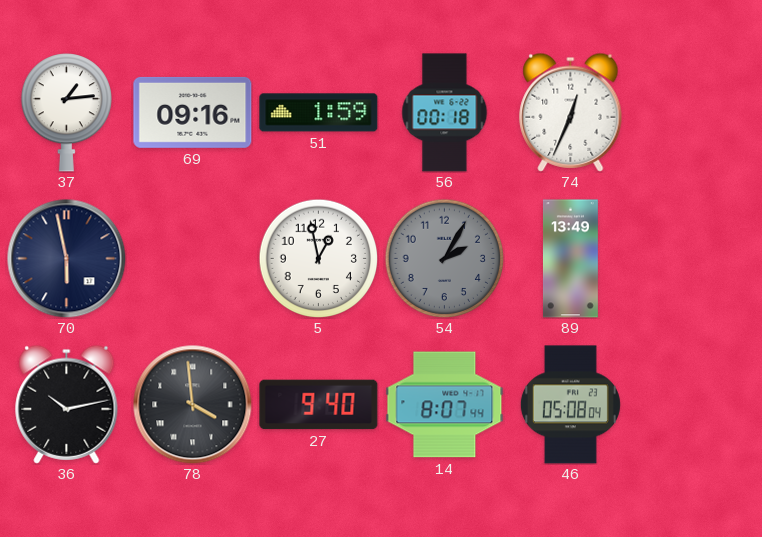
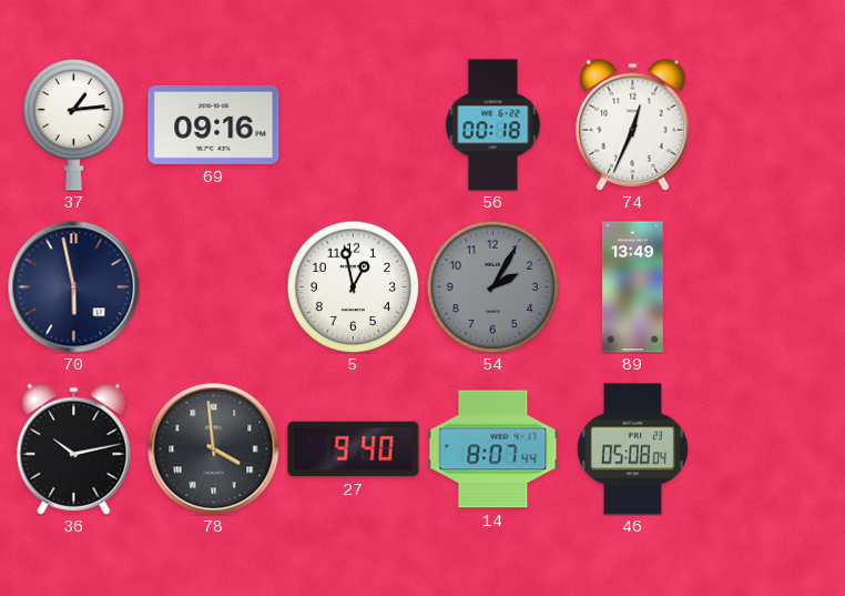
51: 1:59 -> none
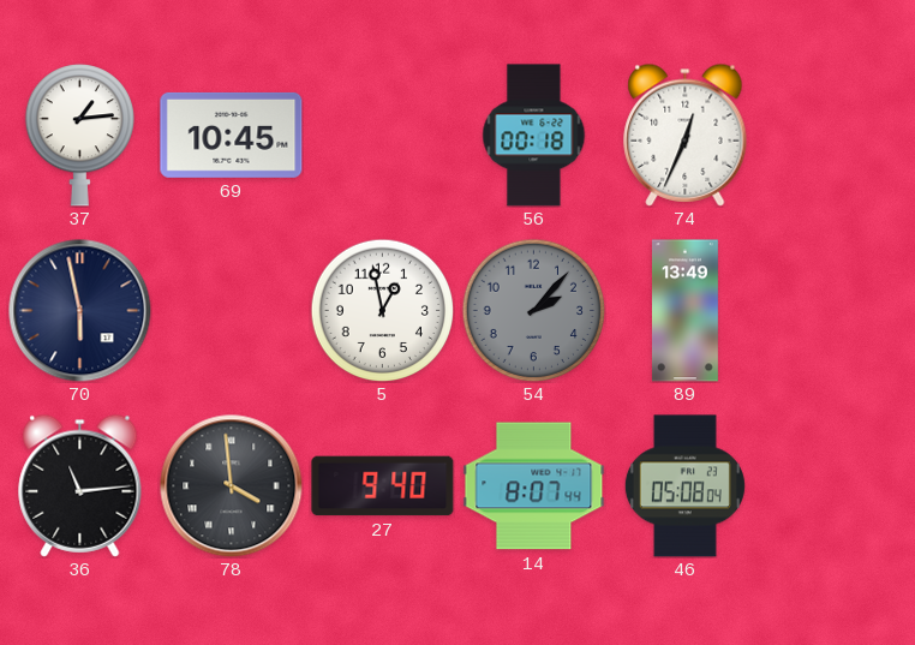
69: 09:16 -> 10:45
54: 2:05 -> 2:07
36: 10:13 -> 11:14
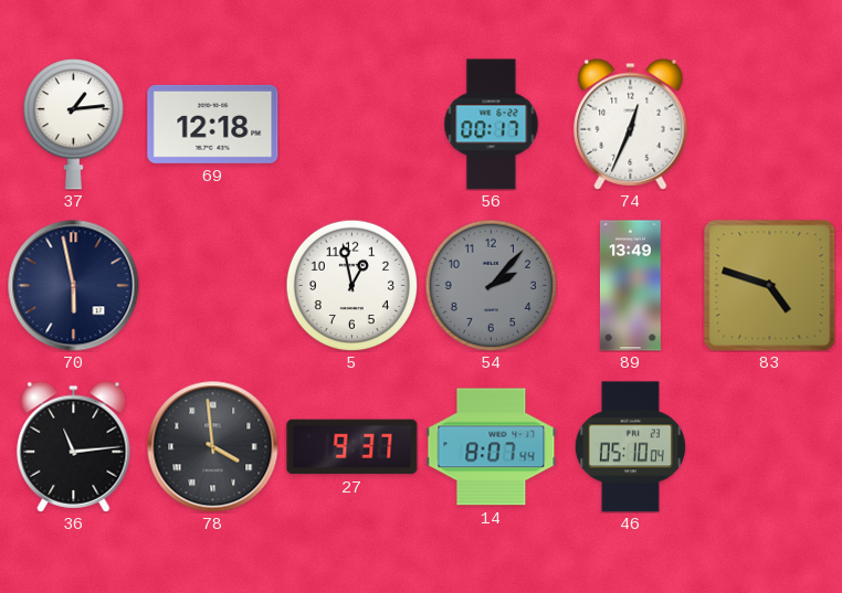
69: 10:45 -> 12:18
56: 00:18 -> 00:17
83: none -> 4:48
27: 9:40 -> 9:37
46: 05:08 -> 05:10
